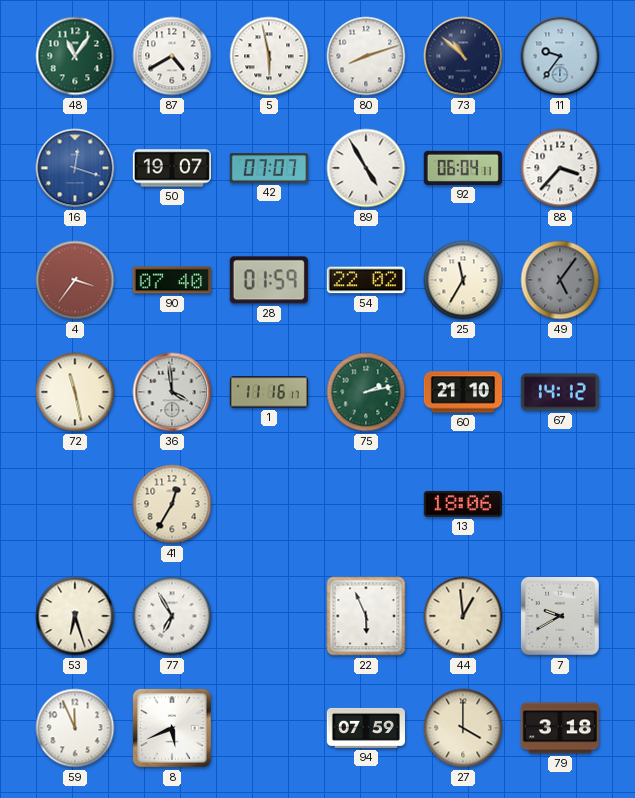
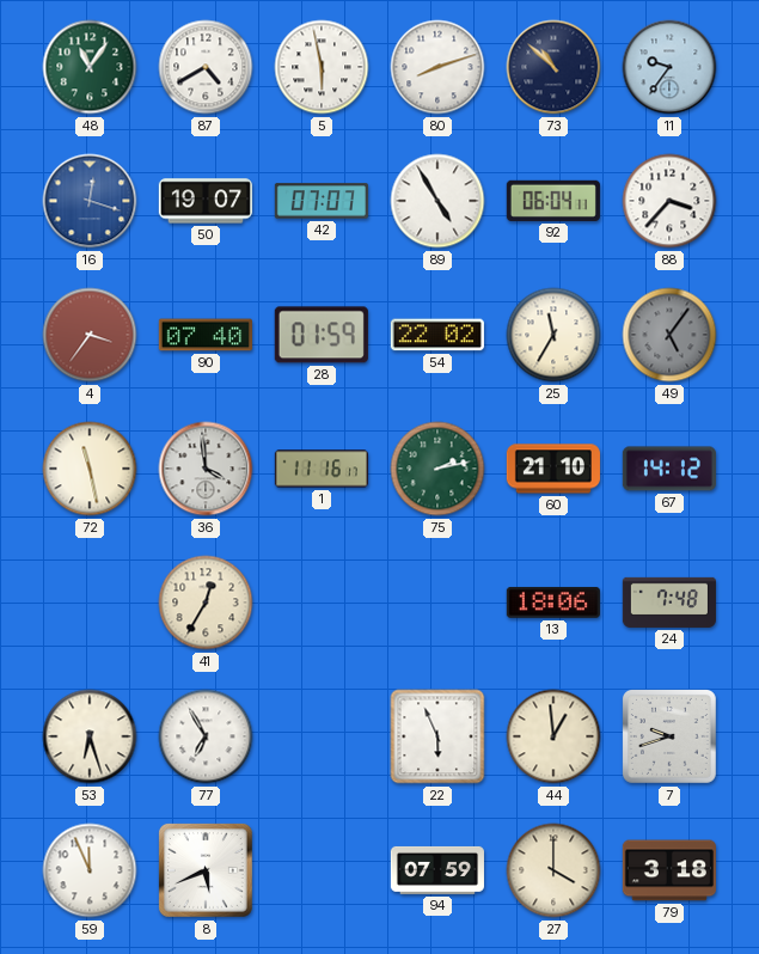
24: none -> 7:48
7: 9:40 -> 9:42
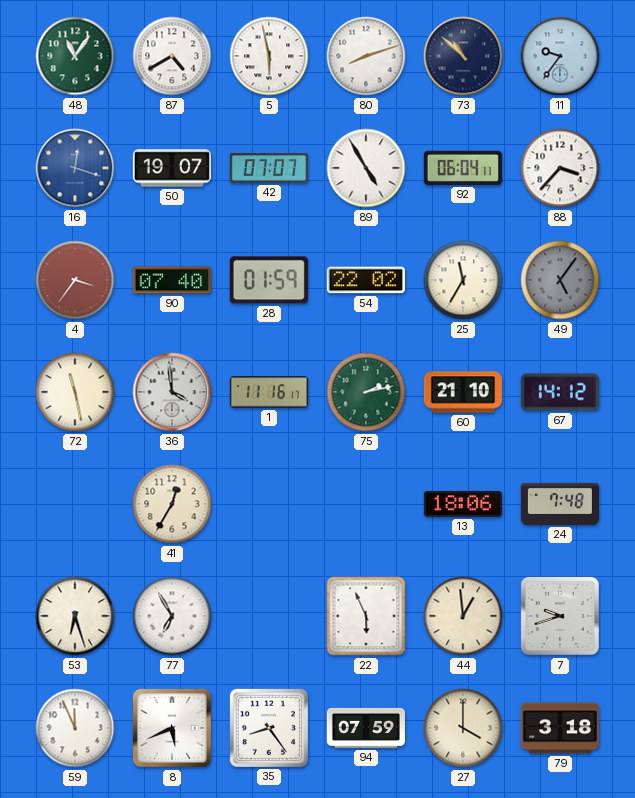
35: none -> 8:24
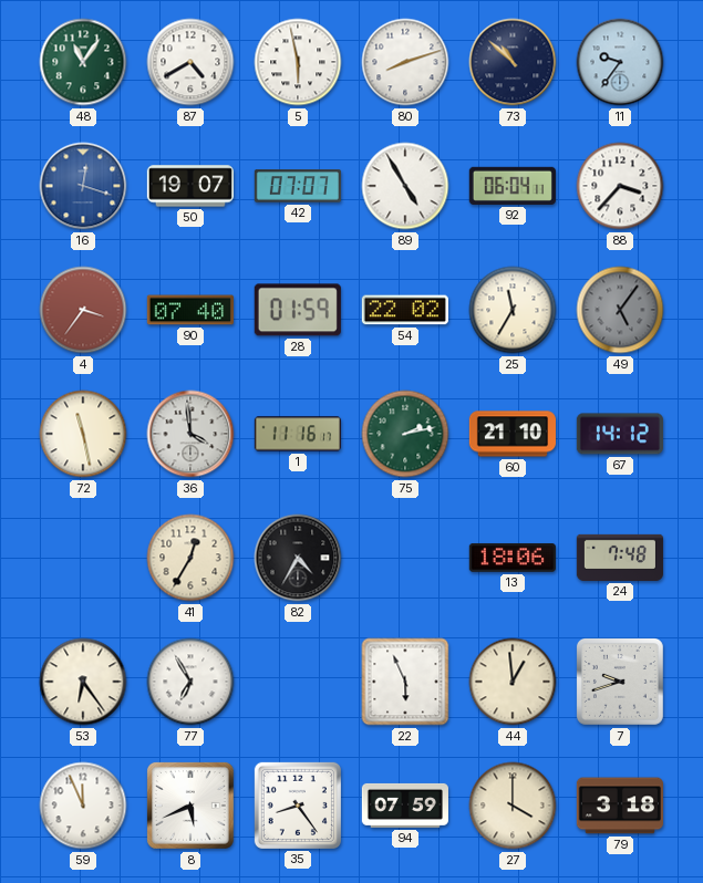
82: none -> 4:35
53: 6:27 -> 6:24
